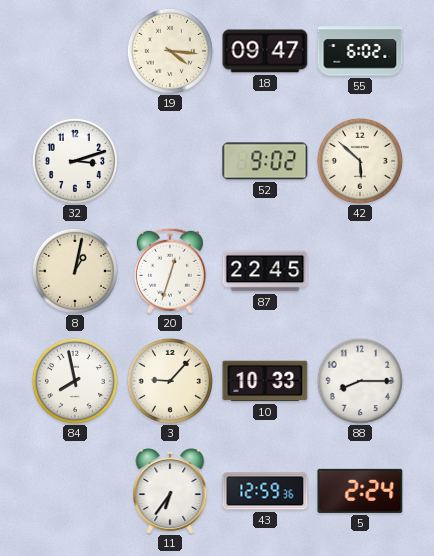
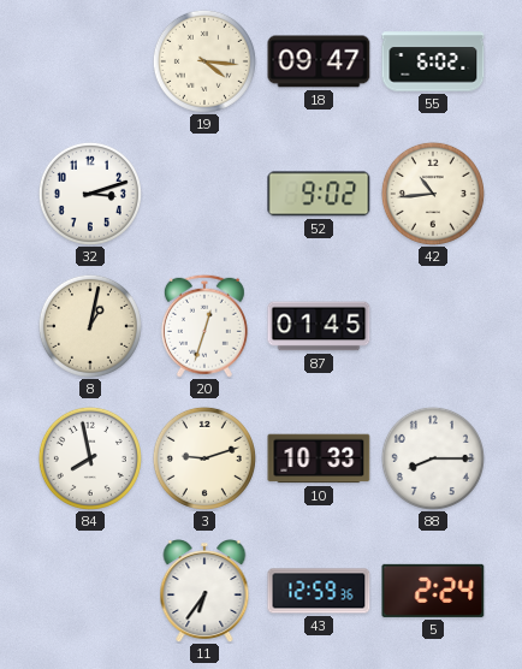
42: 5:52 -> 10:44
87: 22:45 -> 01:45
3: 9:07 -> 9:12
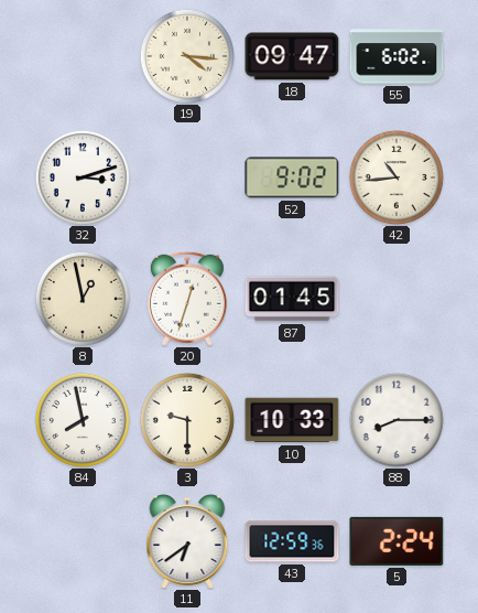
8: 1:02 -> 12:58
3: 9:12 -> 9:30
11: 6:36 -> 6:39
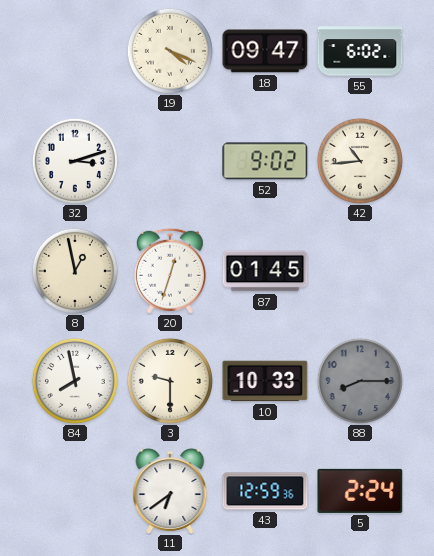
19: 4:16 -> 4:19
88 dial: white -> grey
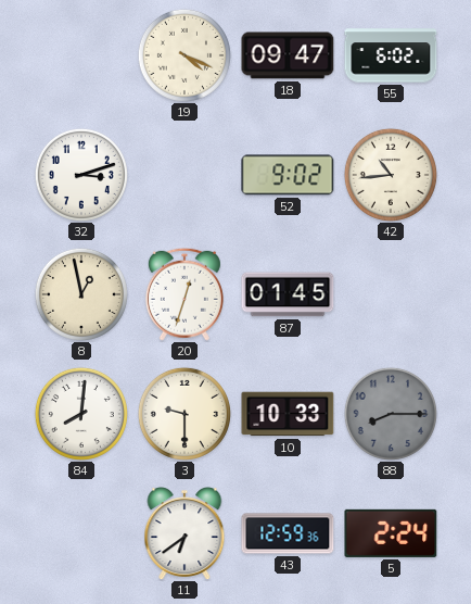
84: 7:58 -> 8:01
